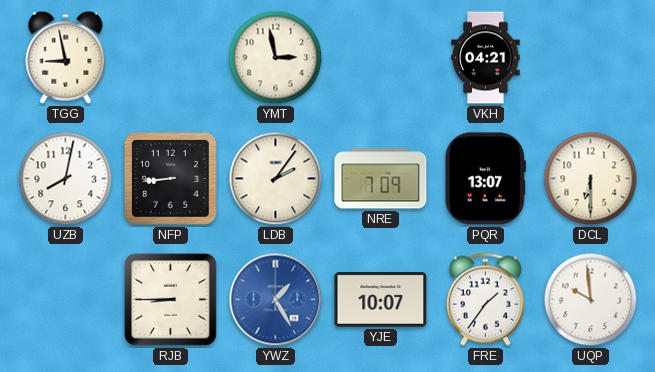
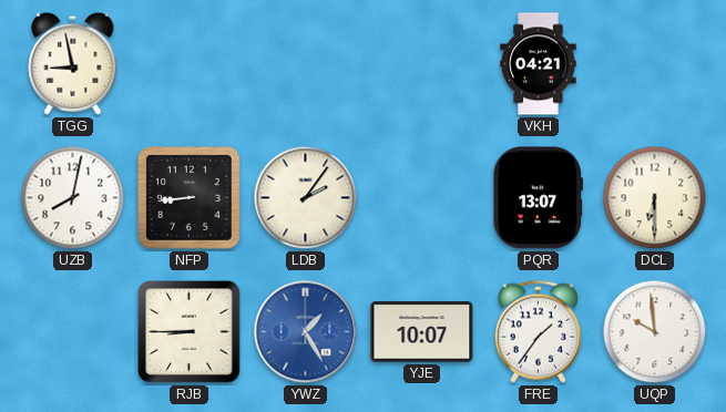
YMT: 2:58 -> none
NRE: 7:09 -> none
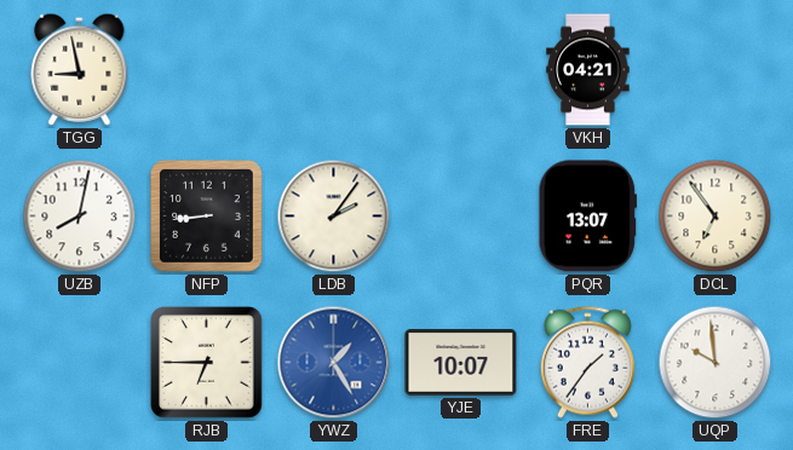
DCL: 6:30 -> 6:54
RJB: 8:45 -> 6:45
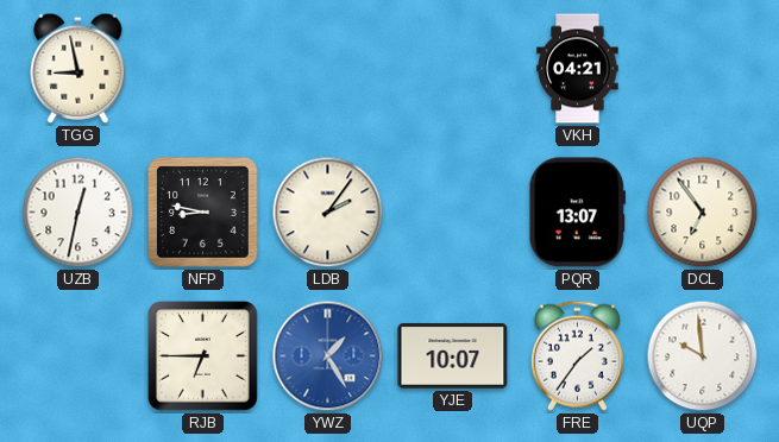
UZB: 8:02 -> 12:32
NFP: 8:44 -> 8:47
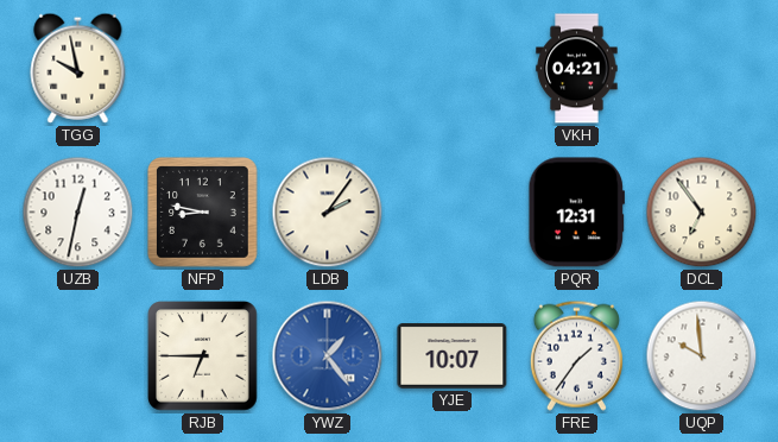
TGG: 8:58 -> 9:58
PQR: 13:07 -> 12:31
YWZ: 1:25 -> 1:24
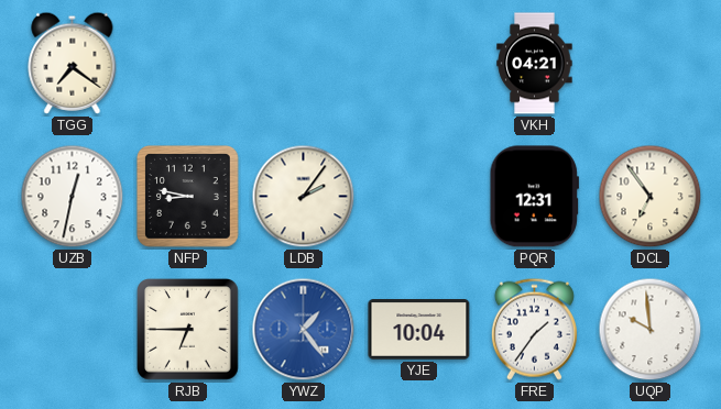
TGG: 9:58 -> 7:21
YJE: 10:07 -> 10:04
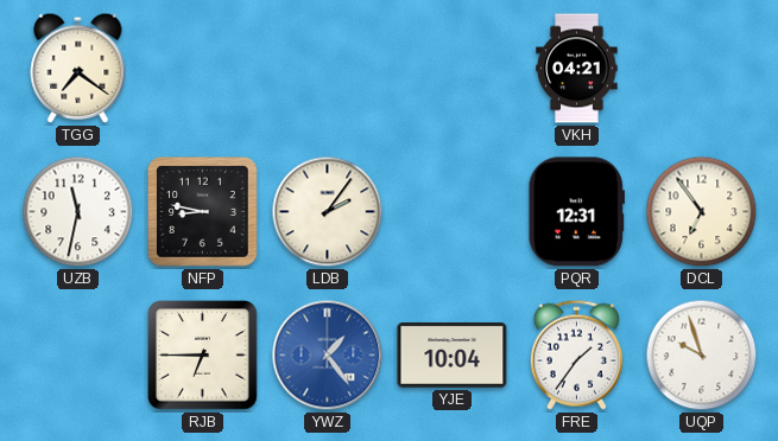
UZB: 12:32 -> 11:32
UQP: 9:59 -> 9:57
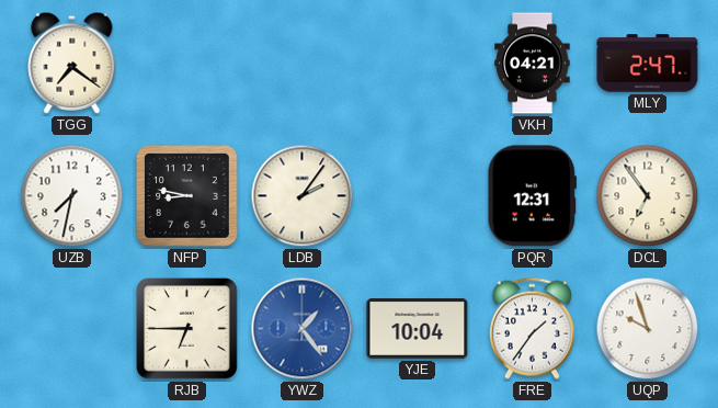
MLY: none -> 2:47
UZB: 11:32 -> 7:32
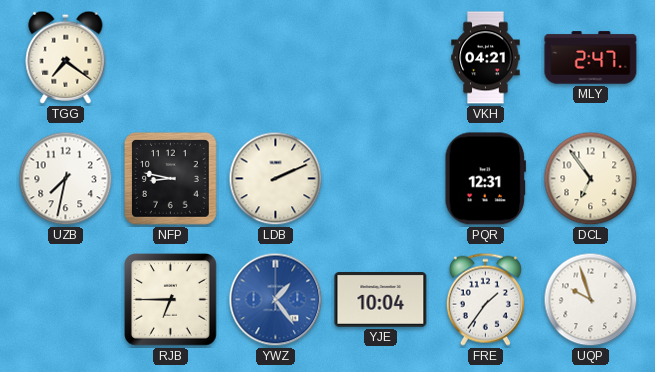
LDB: 2:06 -> 2:11
